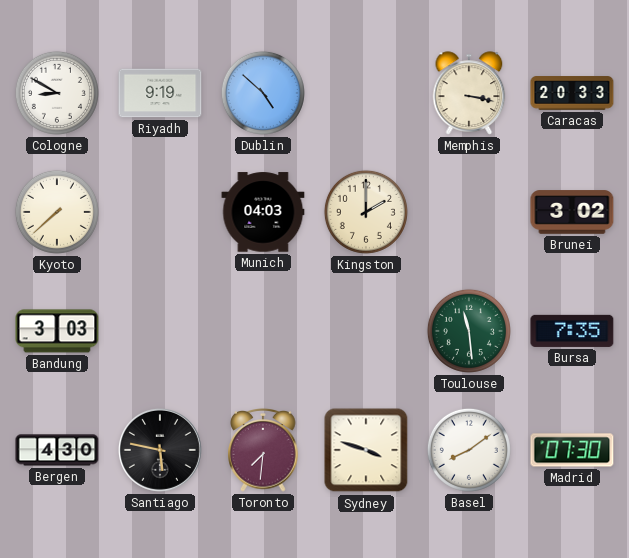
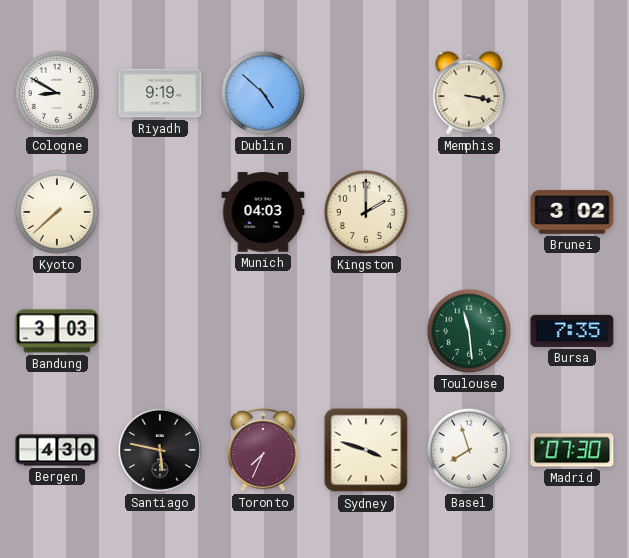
Caracas: 20:33 -> none
Toronto: 7:31 -> 7:34
Basel: 8:09 -> 7:57
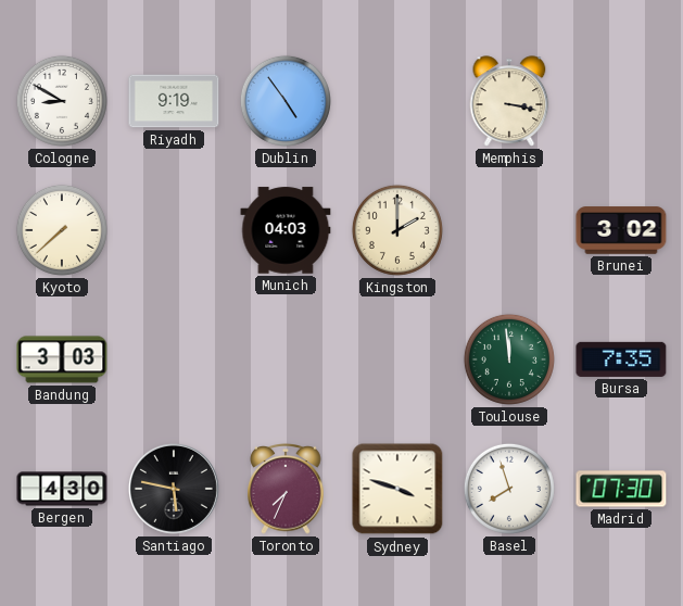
Dublin: 4:52 -> 4:54
Toulouse: 11:29 -> 11:59
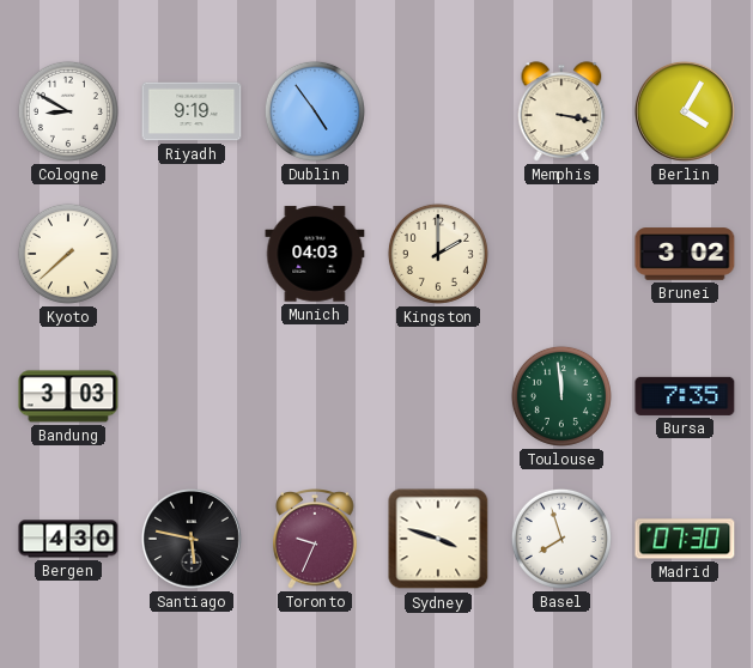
Berlin: none -> 4:05
Toronto: 7:34 -> 9:34
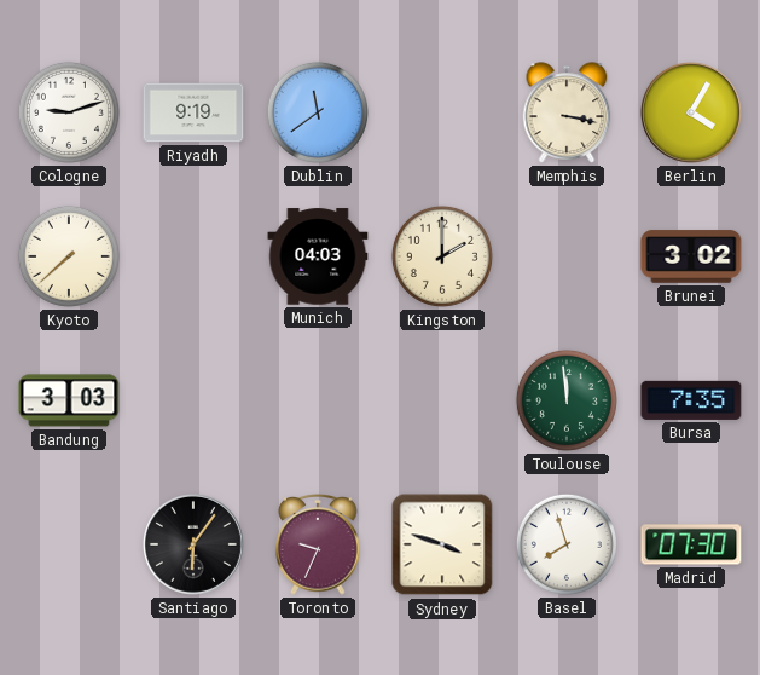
Cologne: 8:50 -> 9:12
Dublin: 4:54 -> 11:39
Bergen: 4:30 -> none
Santiago: 5:47 -> 6:06
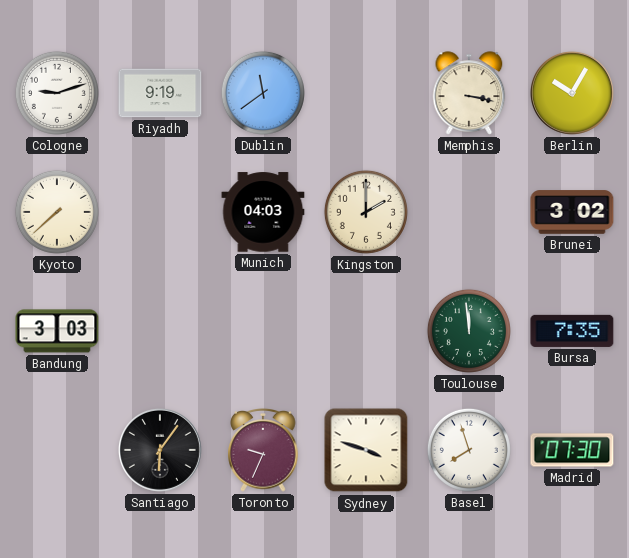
Berlin: 4:05 -> 10:05
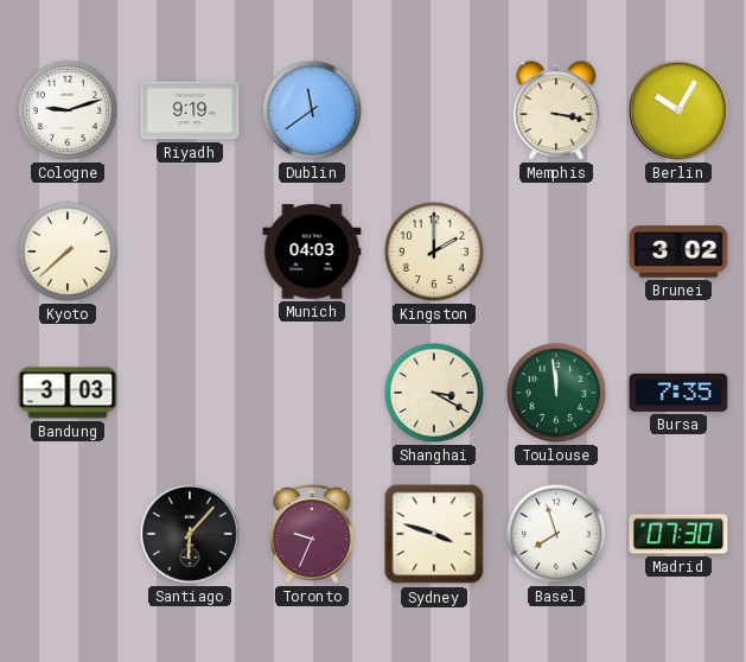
Shanghai: none -> 3:20
Santiago: 6:06 -> 6:07
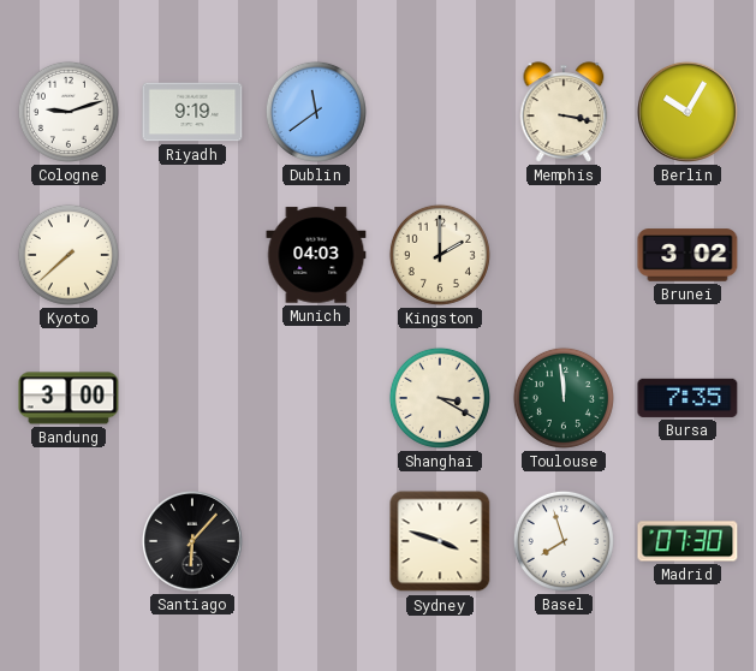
Bandung: 3:03 -> 3:00
Toronto: 9:34 -> none
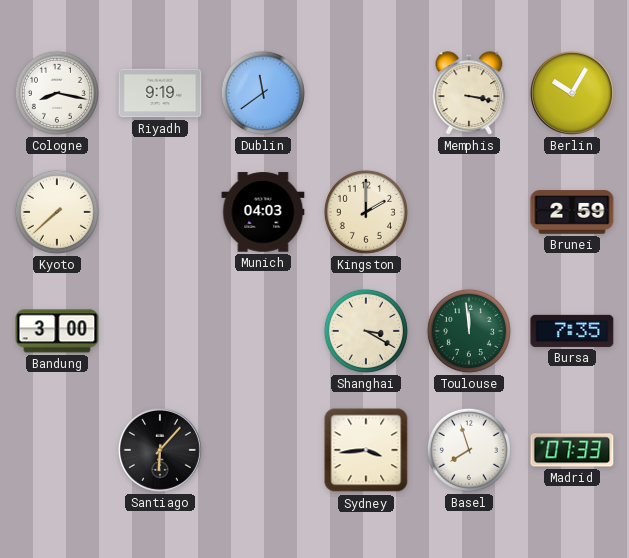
Cologne: 9:12 -> 8:17
Brunei: 3:02 -> 2:59
Sydney: 3:48 -> 3:44
Madrid: 07:30 -> 07:33
